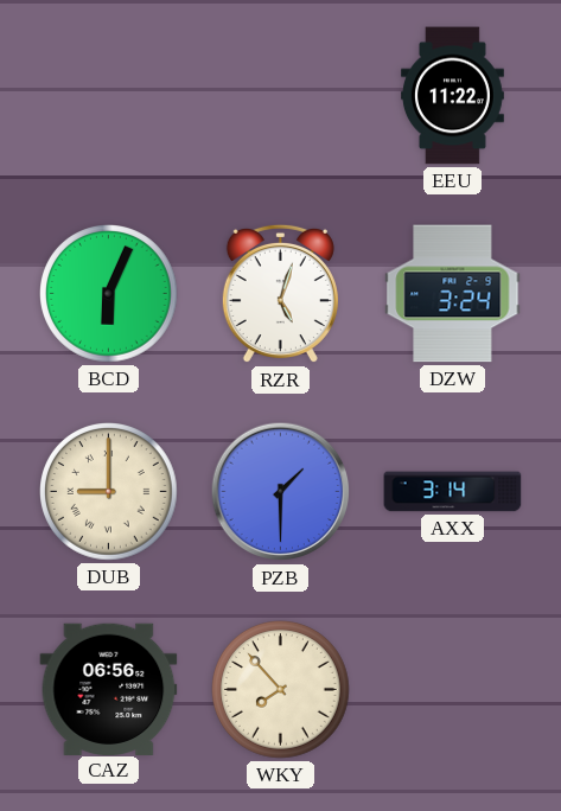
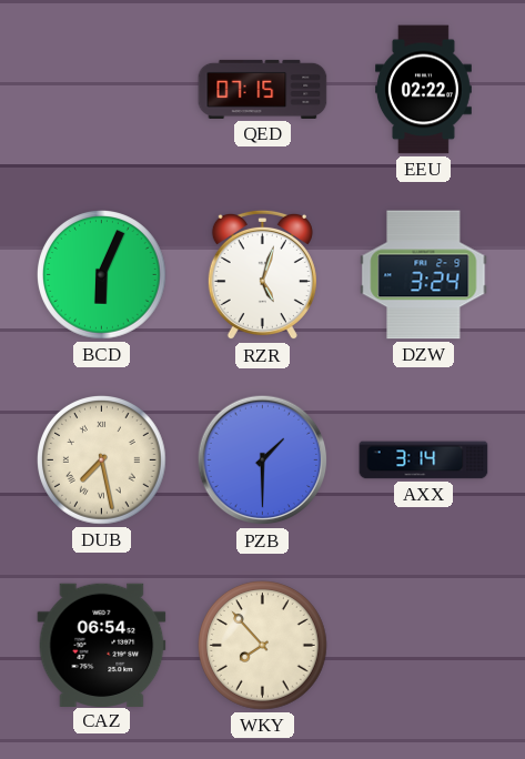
QED: none -> 07:15
EEU: 11:22 -> 02:22
DUB: 9:00 -> 7:28
CAZ: 06:56 -> 06:54
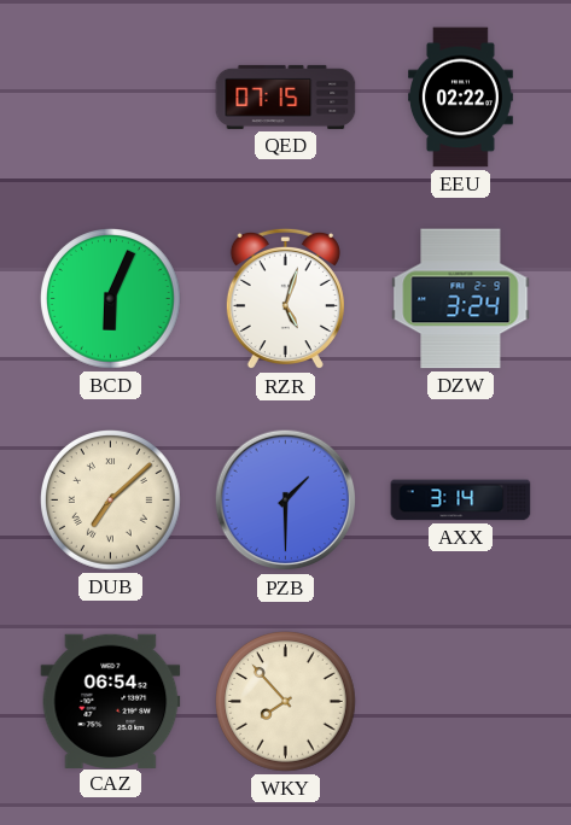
DUB: 7:28 -> 7:08
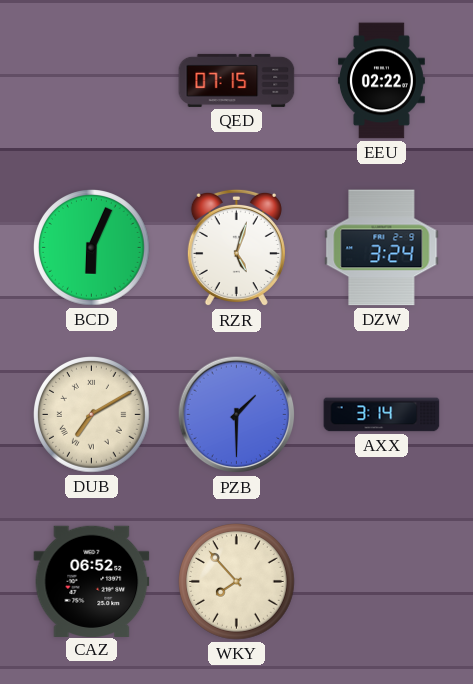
DUB: 7:08 -> 7:10
CAZ: 06:54 -> 06:52
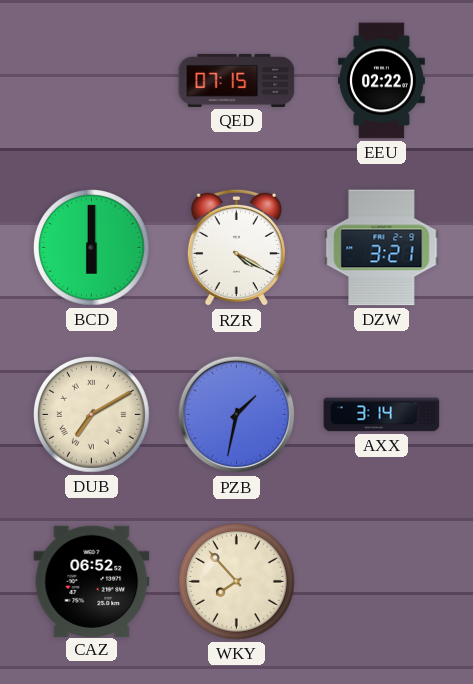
BCD: 6:04 -> 6:00
RZR: 5:03 -> 4:20
DZW: 3:24 -> 3:21
PZB: 1:30 -> 1:32
